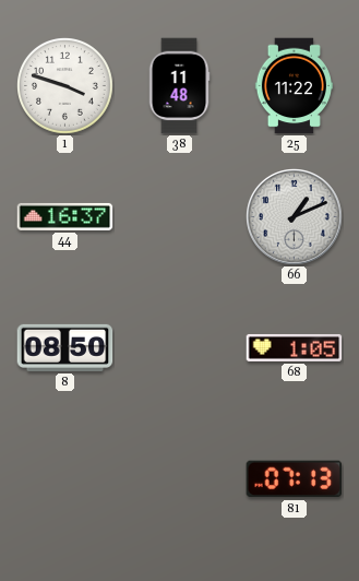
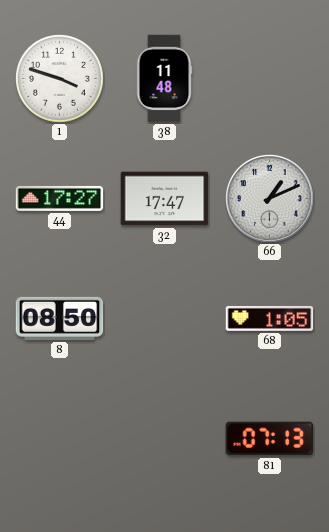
25: 11:22 -> none
44: 16:37 -> 17:27
32: none -> 17:47
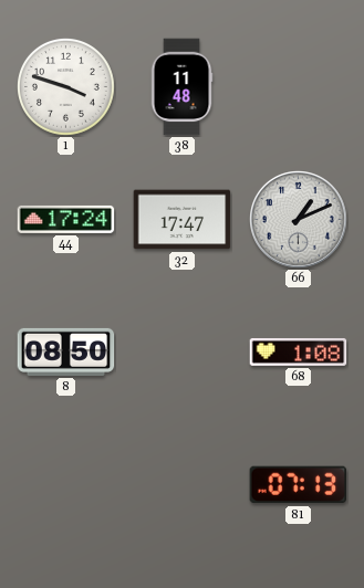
44: 17:27 -> 17:24
68: 1:05 -> 1:08
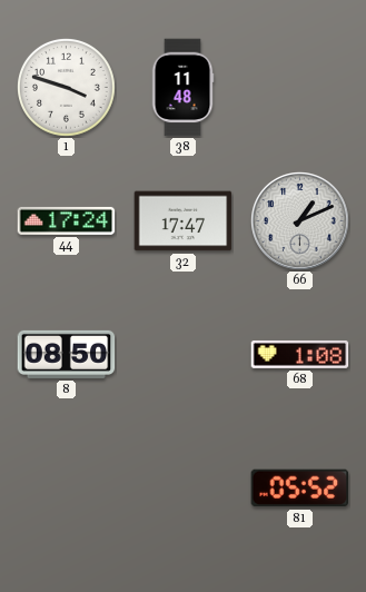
81: 07:13 -> 05:52
